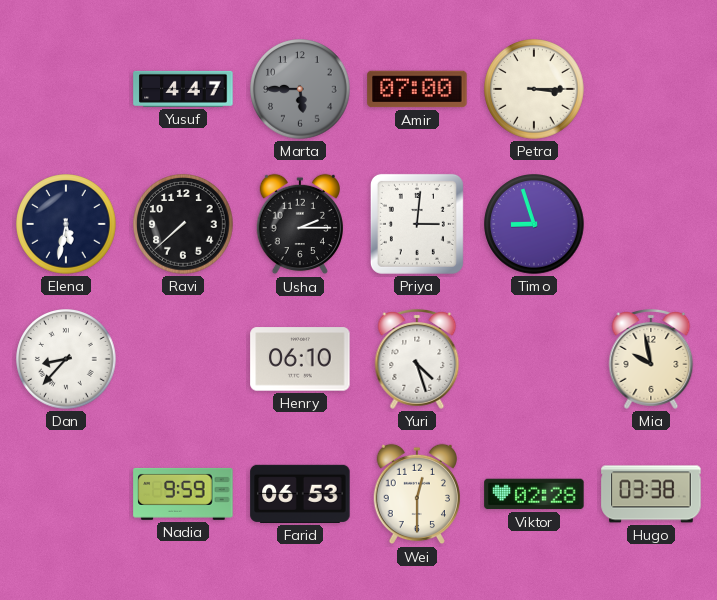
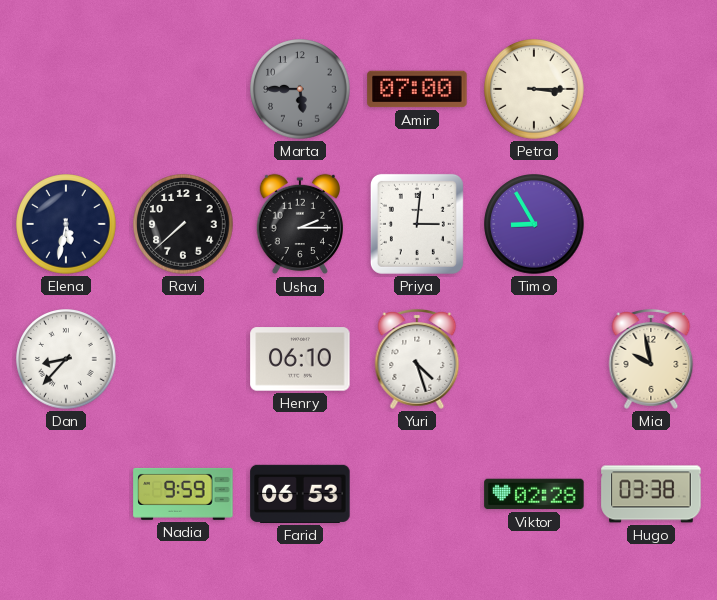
Yusuf: 4:47 -> none
Timo: 8:57 -> 8:55
Wei: 12:30 -> none
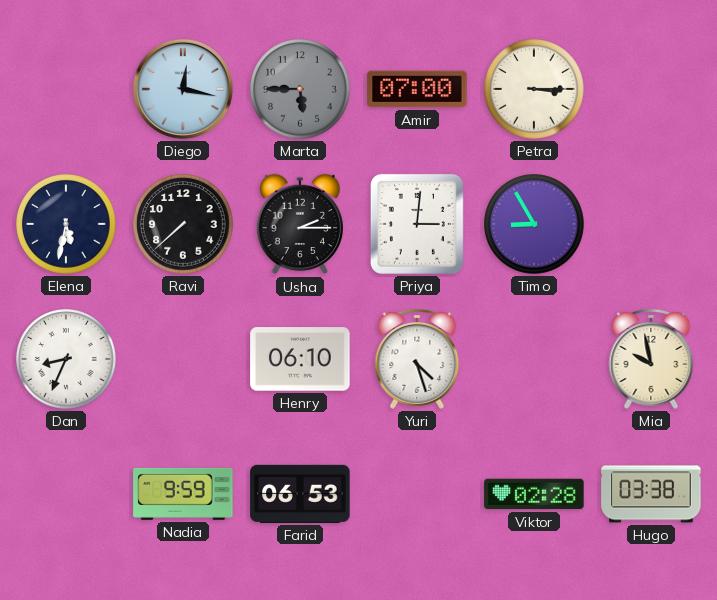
Diego: none -> 12:17
Dan: 8:37 -> 8:34
